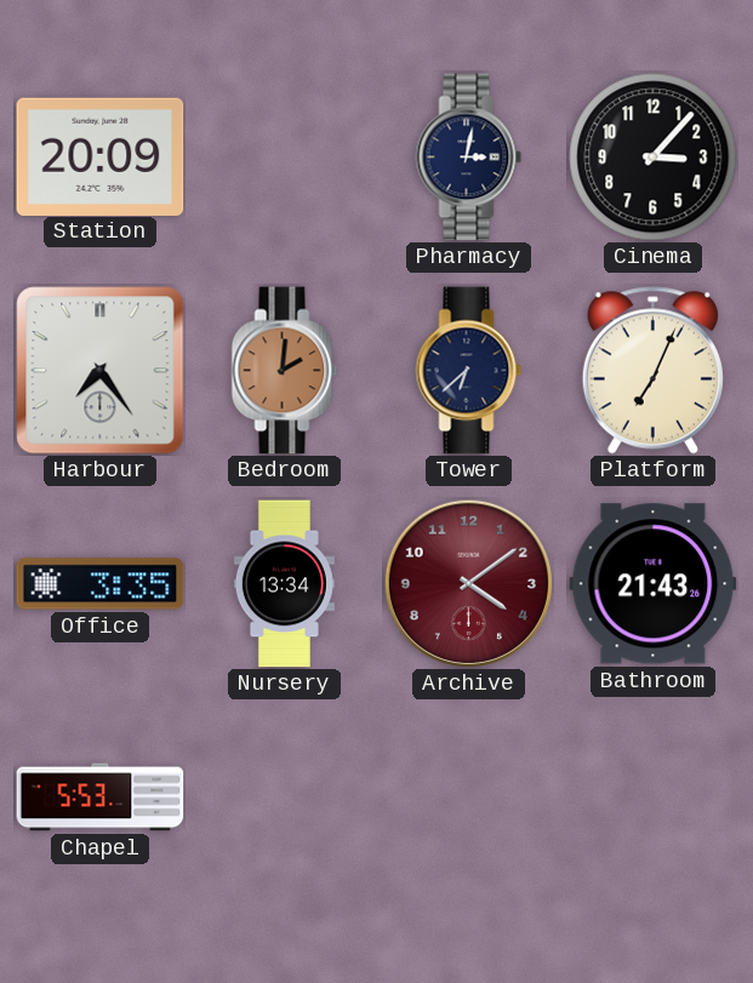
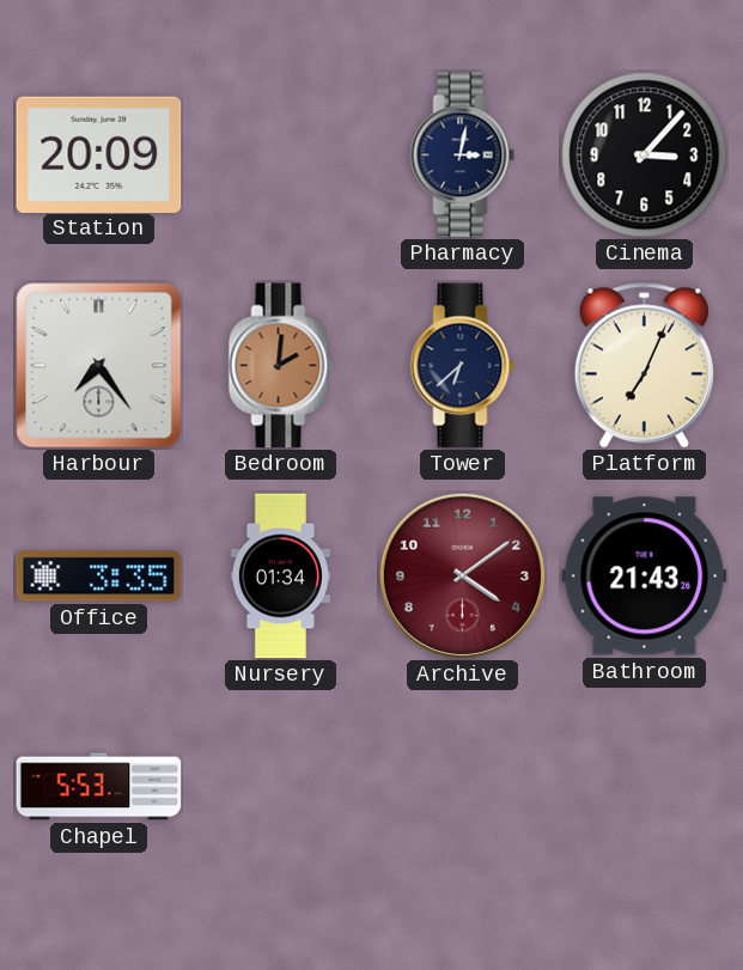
Nursery: 13:34 -> 01:34
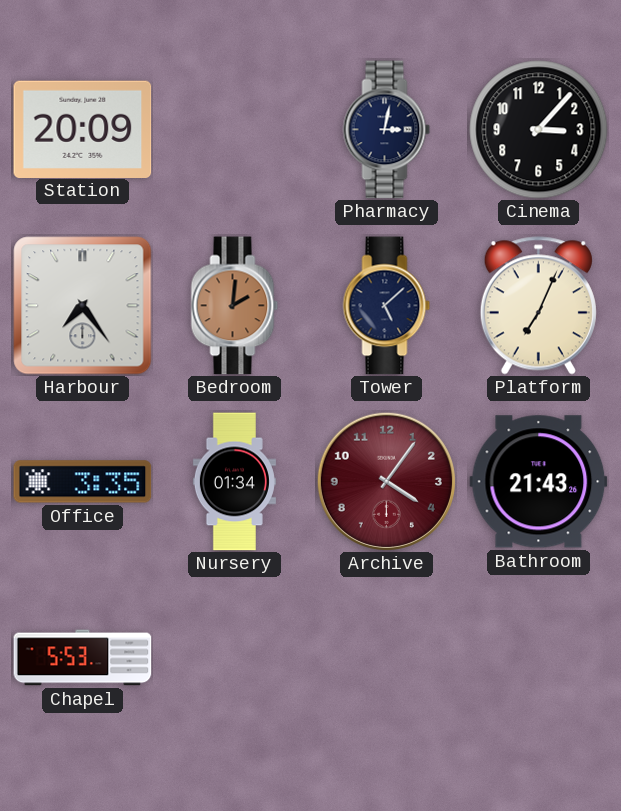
Tower: 6:38 -> 5:08
Archive: 4:09 -> 4:06
